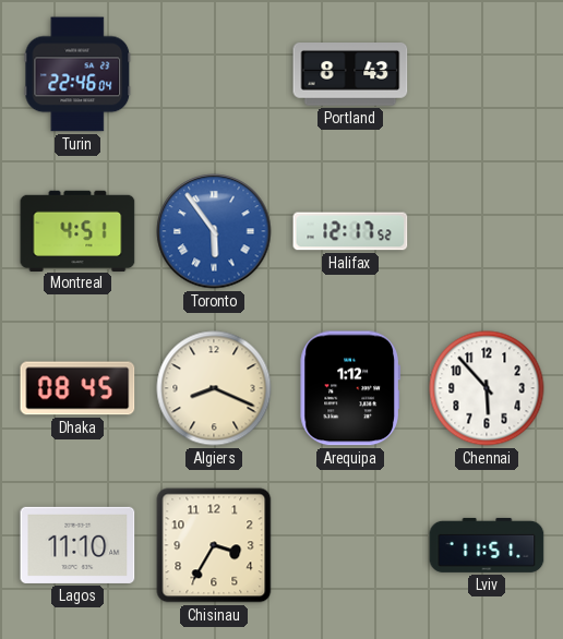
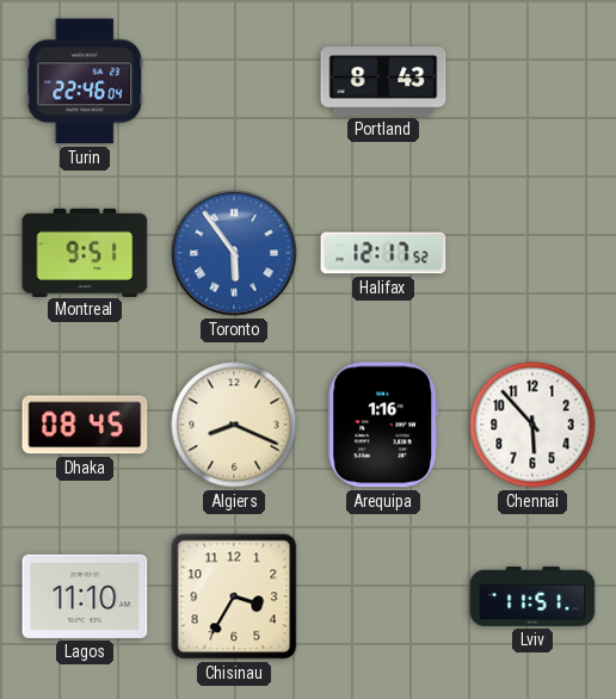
Montreal: 4:51 -> 9:51
Arequipa: 1:12 -> 1:16
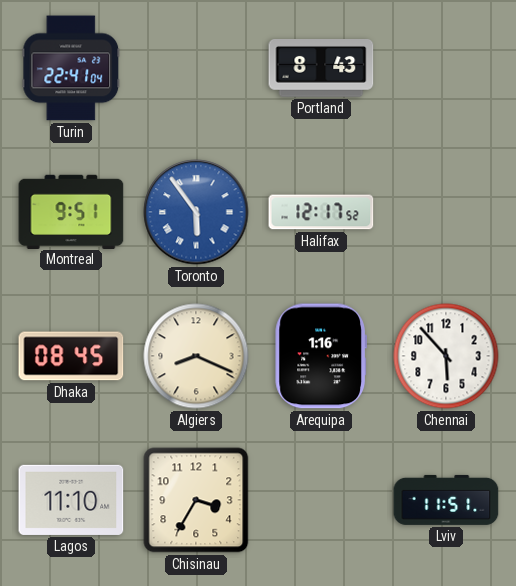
Turin: 22:46 -> 22:41
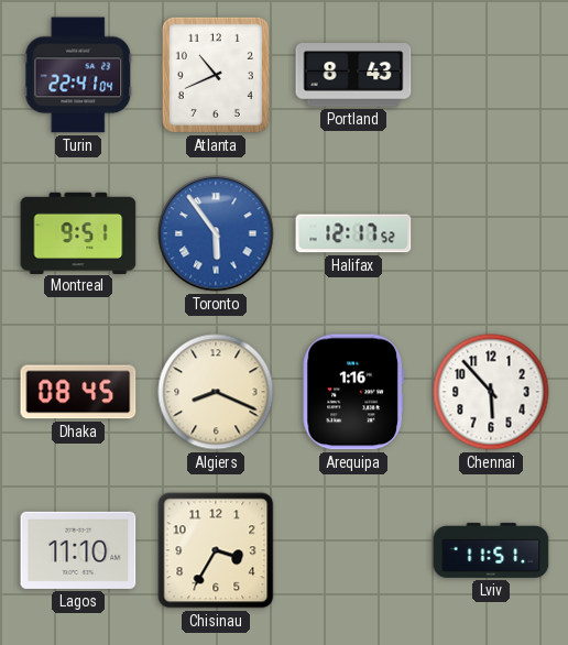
Atlanta: none -> 10:41
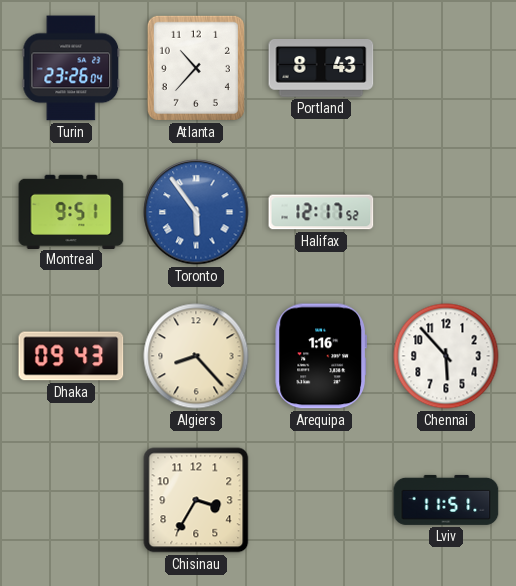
Turin: 22:41 -> 23:26
Atlanta: 10:41 -> 10:37
Dhaka: 08:45 -> 09:43
Algiers: 8:19 -> 8:23
Lagos: 11:10 -> none
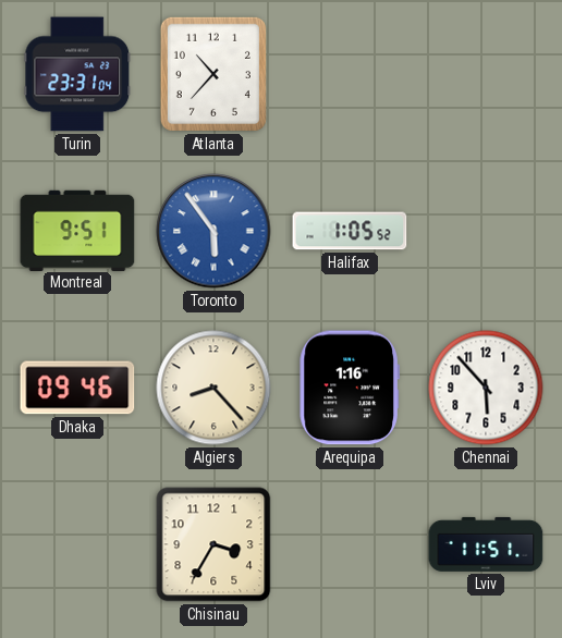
Turin: 23:26 -> 23:31
Portland: 8:43 -> none
Halifax: 12:17 -> 1:05
Dhaka: 09:43 -> 09:46
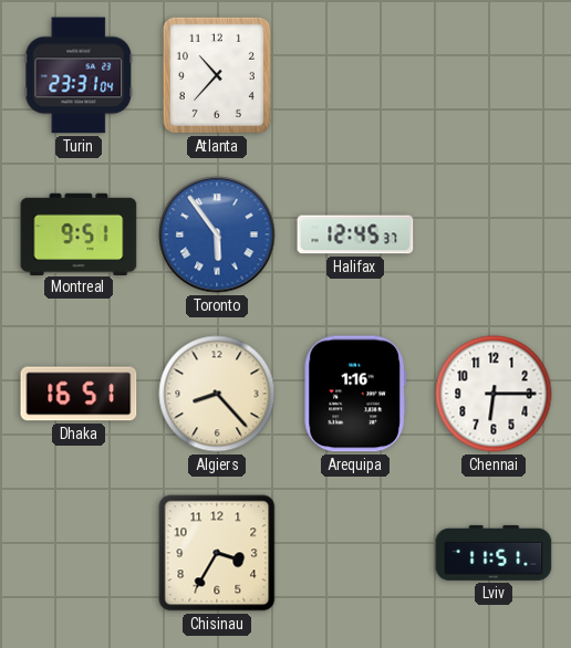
Halifax: 1:05 -> 12:45
Dhaka: 09:46 -> 16:51
Chennai: 5:53 -> 6:15
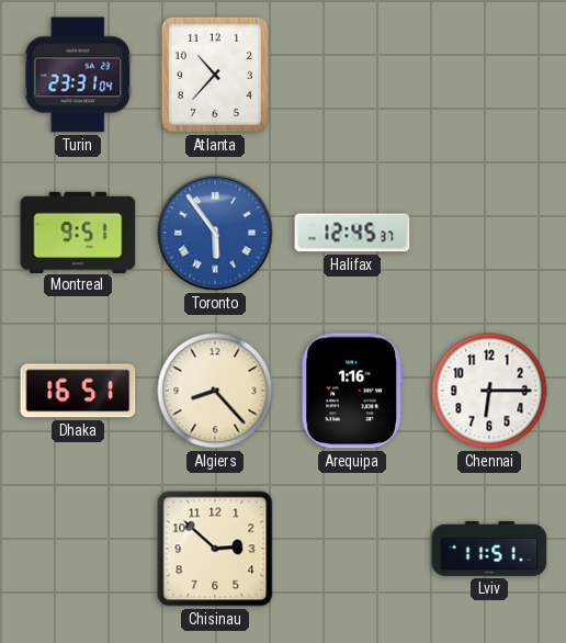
Chisinau: 3:35 -> 2:52
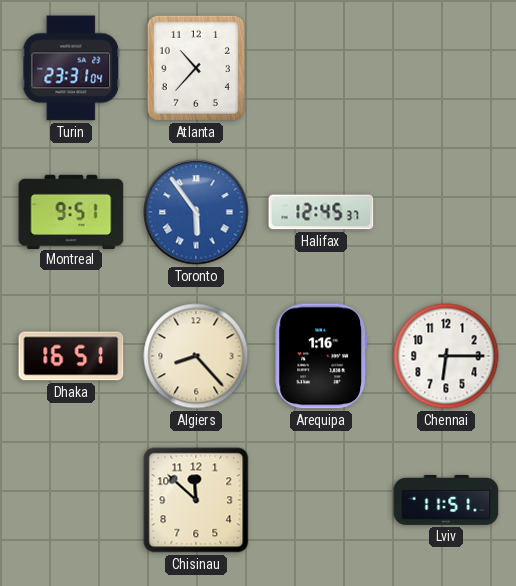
Chisinau: 2:52 -> 11:52
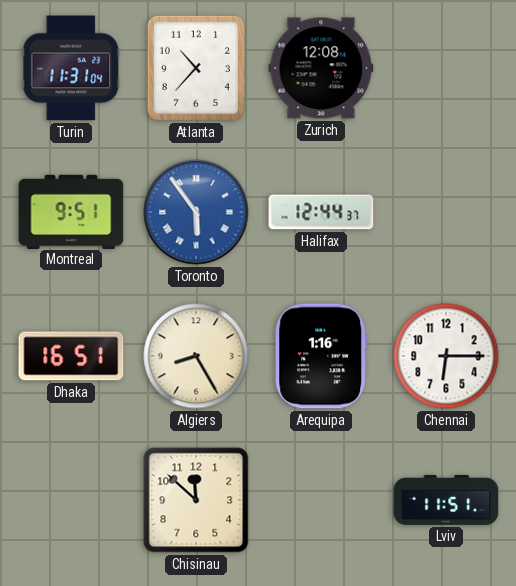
Turin: 23:31 -> 11:31
Zurich: none -> 12:08
Halifax: 12:45 -> 12:44
Algiers: 8:23 -> 8:25
